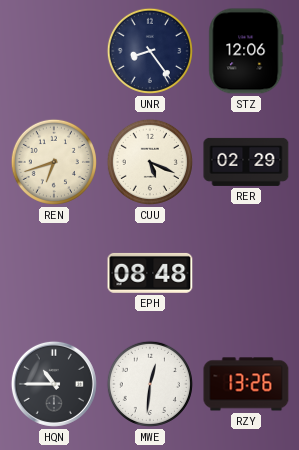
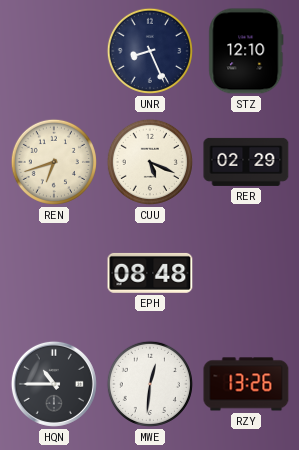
UNR: 8:24 -> 8:26
STZ: 12:06 -> 12:10
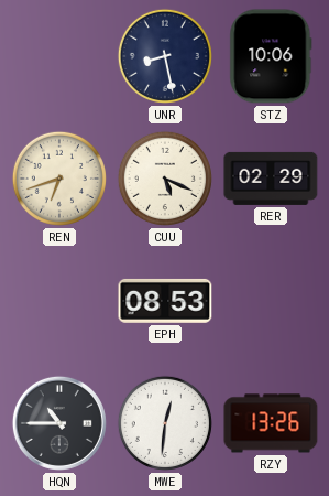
UNR: 8:26 -> 8:28
STZ: 12:10 -> 10:06
EPH: 08:48 -> 08:53
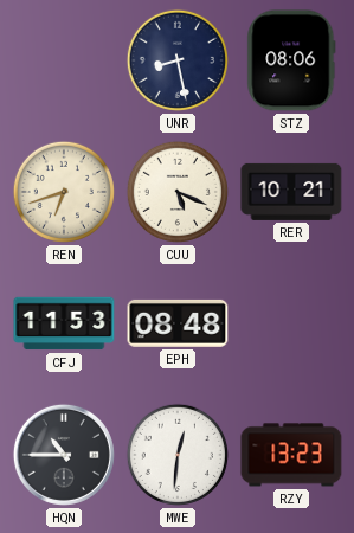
STZ: 10:06 -> 08:06
RER: 02:29 -> 10:21
CFJ: none -> 11:53
EPH: 08:53 -> 08:48
RZY: 13:26 -> 13:23
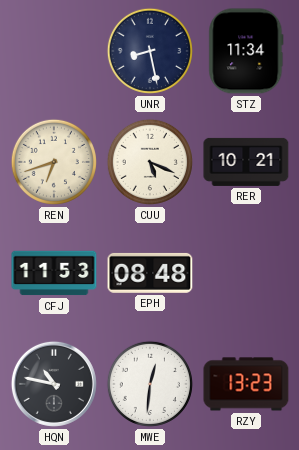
STZ: 08:06 -> 11:34
HQN: 10:45 -> 10:47
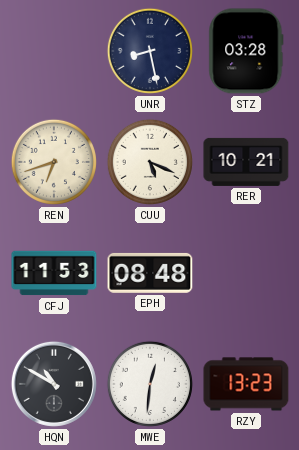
STZ: 11:34 -> 03:28
HQN: 10:47 -> 10:50
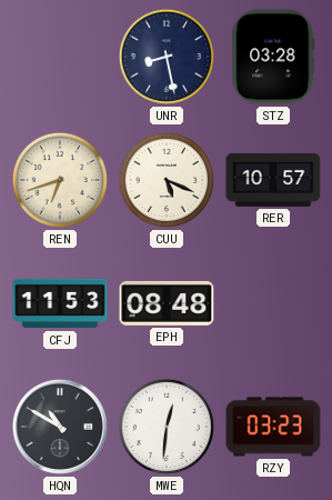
RER: 10:21 -> 10:57
RZY: 13:23 -> 03:23
